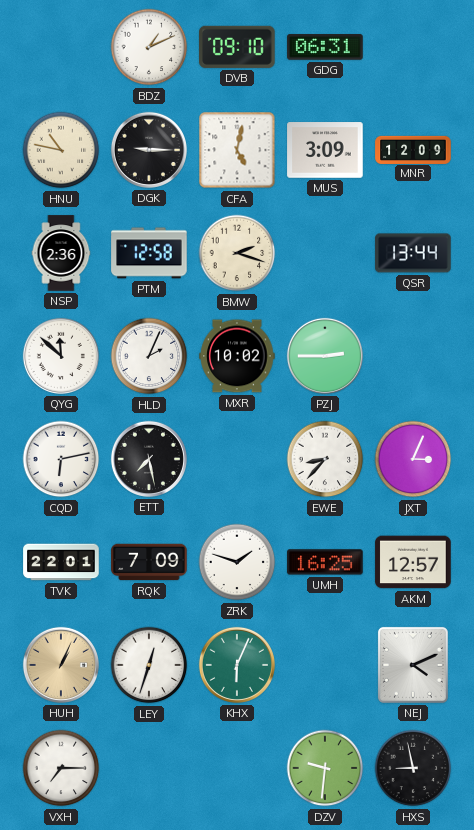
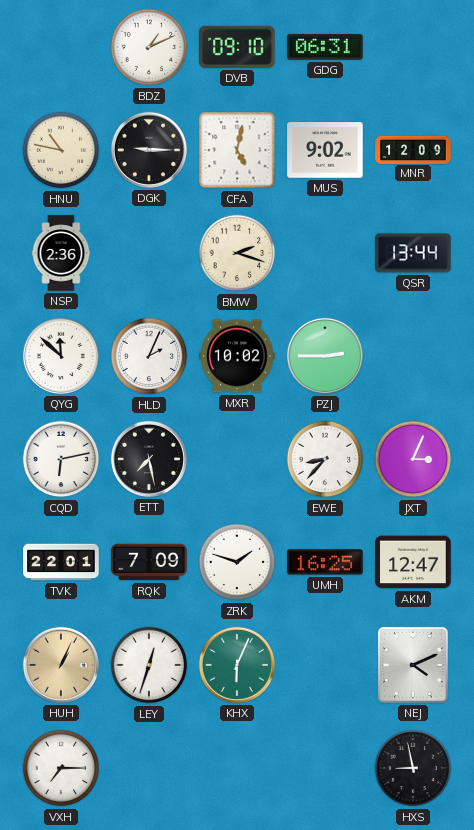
MUS: 3:09 -> 9:02
PTM: 12:58 -> none
AKM: 12:57 -> 12:47
DZV: 9:31 -> none
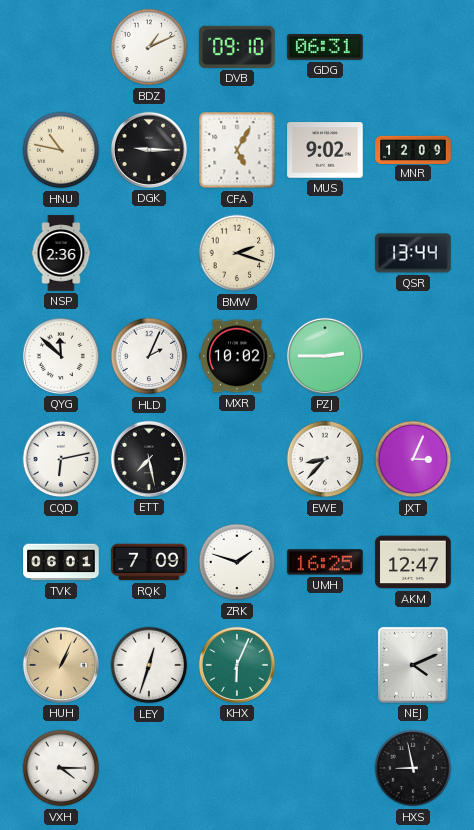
CFA: 5:02 -> 5:05
TVK: 22:01 -> 06:01
VXH: 7:15 -> 4:15
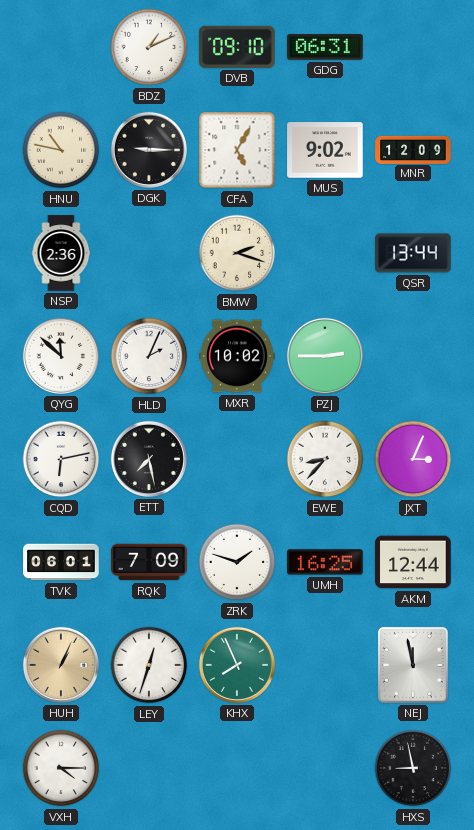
AKM: 12:47 -> 12:44
KHX: 6:04 -> 7:56
NEJ: 4:11 -> 11:58
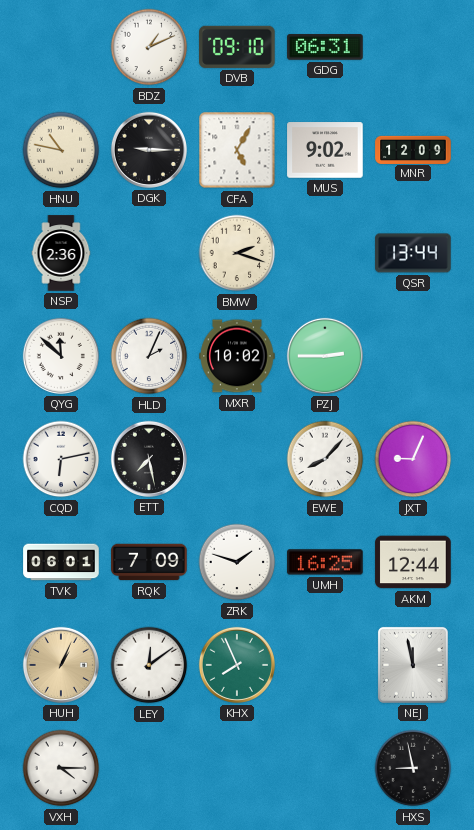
EWE: 8:37 -> 8:07
JXT: 3:04 -> 9:04
LEY: 12:33 -> 12:09
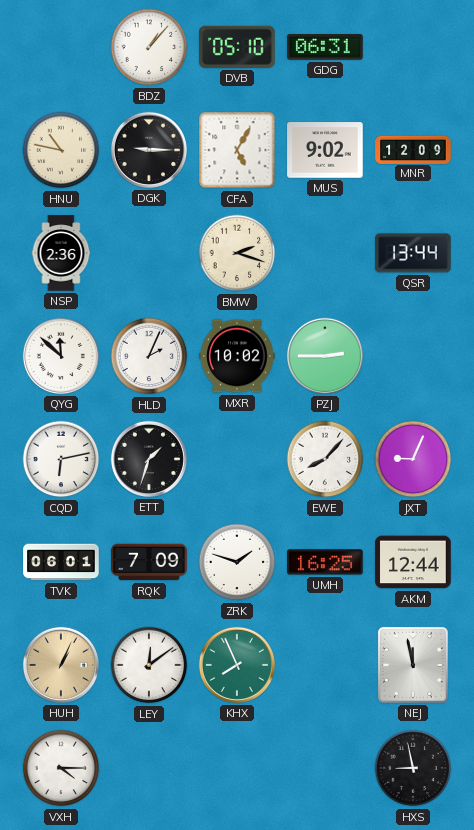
BDZ: 1:11 -> 1:07
DVB: 09:10 -> 05:10
ETT: 7:28 -> 1:33
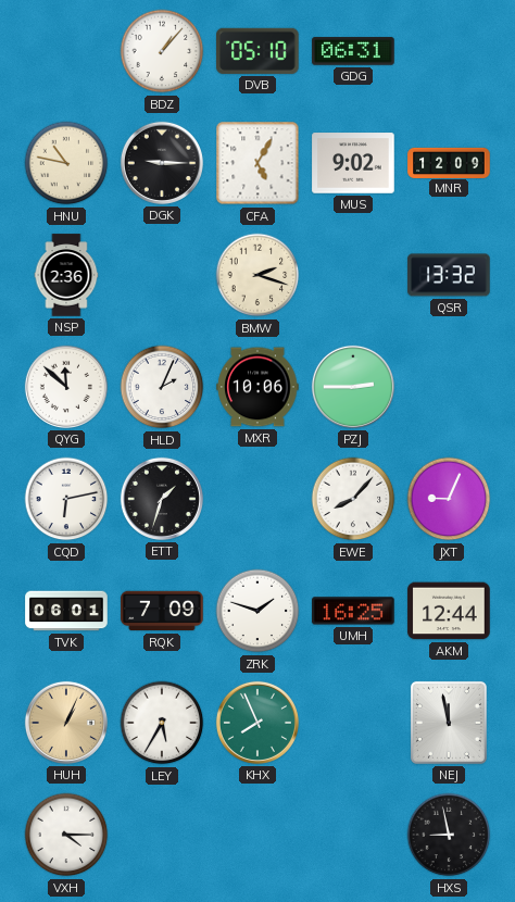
QSR: 13:44 -> 13:32
MXR: 10:02 -> 10:06
LEY: 12:09 -> 5:35
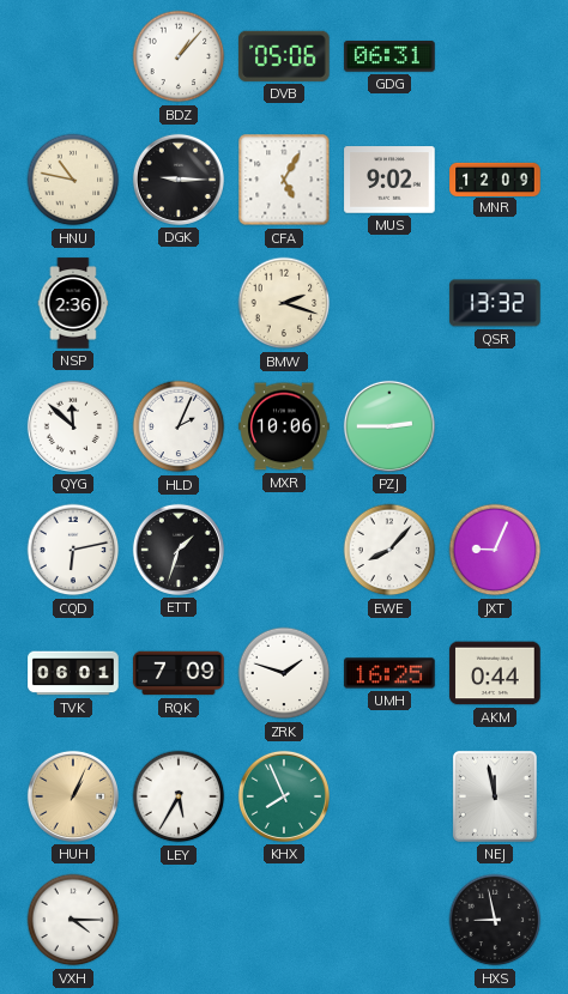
DVB: 05:10 -> 05:06
AKM: 12:44 -> 0:44
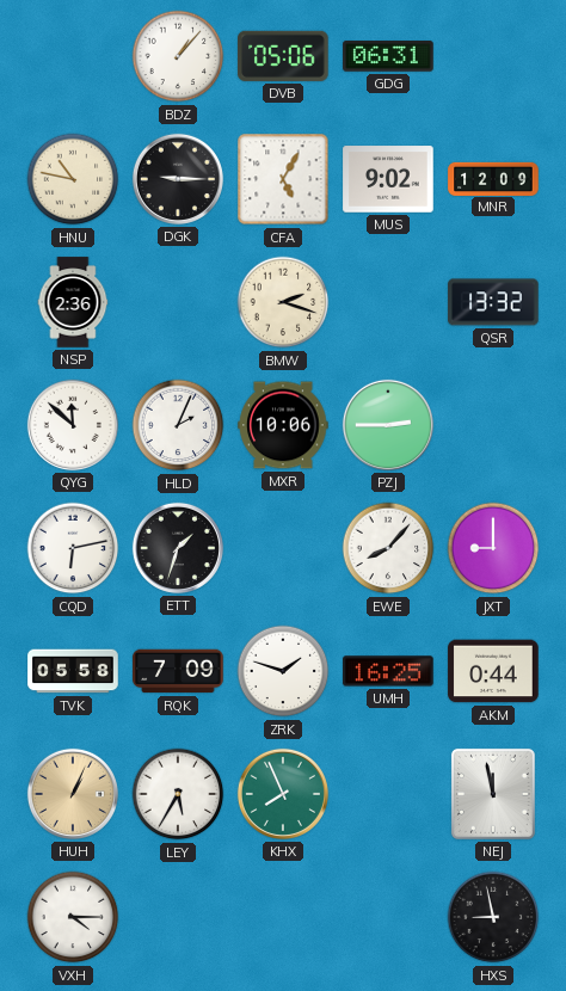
JXT: 9:04 -> 9:00
TVK: 06:01 -> 05:58
